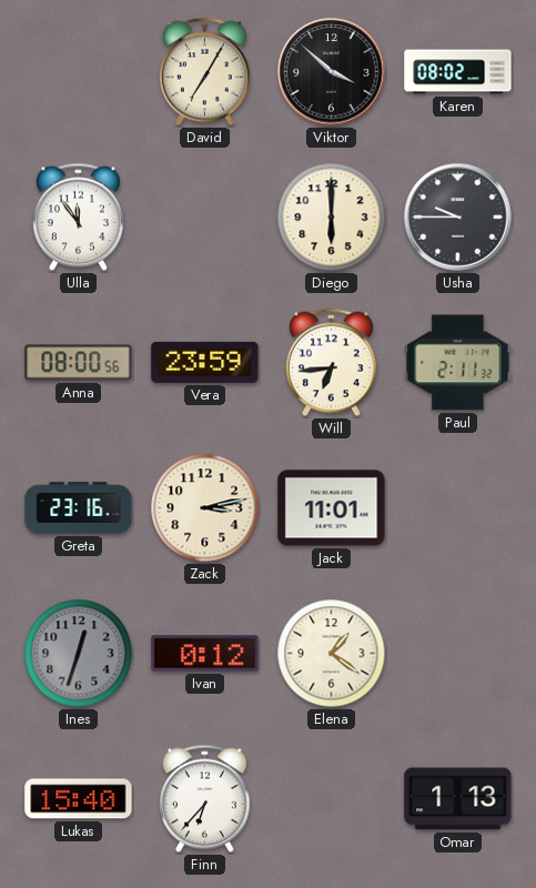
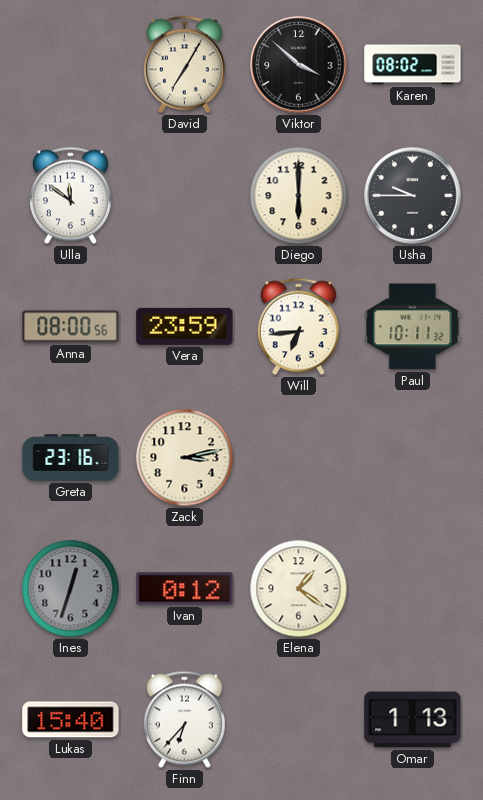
Ulla: 11:54 -> 11:51
Paul: 2:11 -> 10:11
Jack: 11:01 -> none
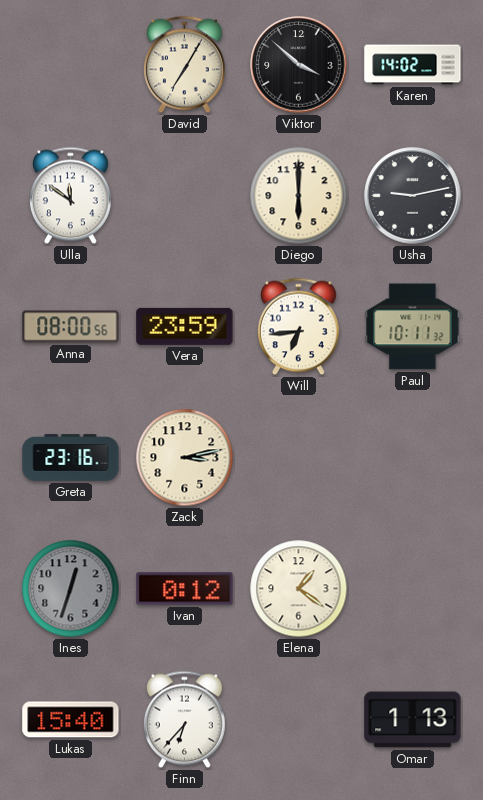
Karen: 08:02 -> 14:02
Usha: 9:45 -> 9:13
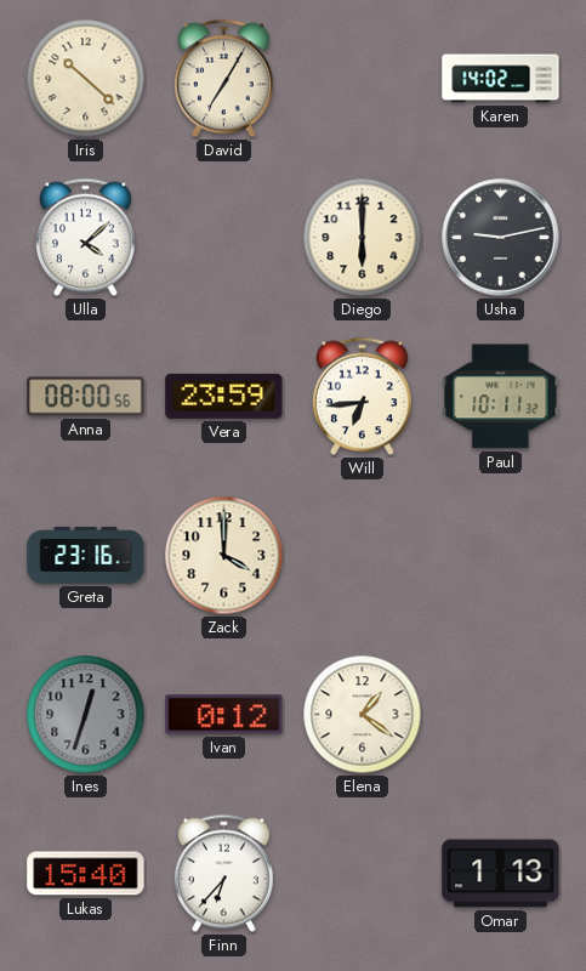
Iris: none -> 10:22
Viktor: 3:52 -> none
Ulla: 11:51 -> 4:08
Zack: 3:13 -> 4:00
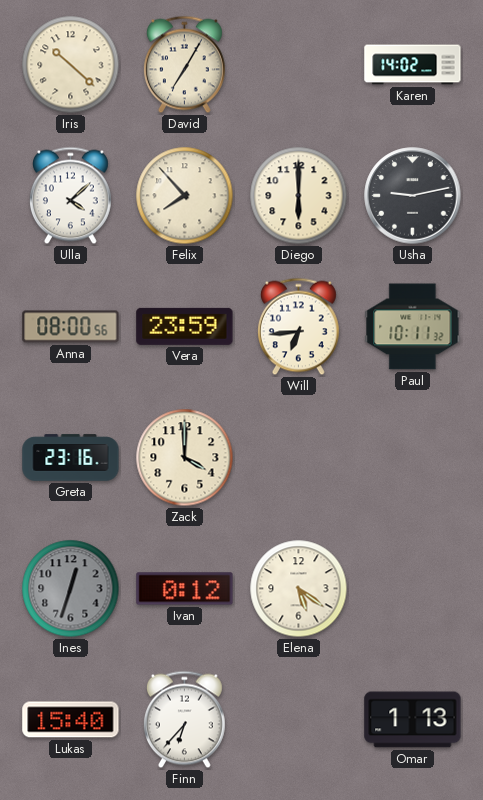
Felix: none -> 7:53
Elena: 1:21 -> 5:21
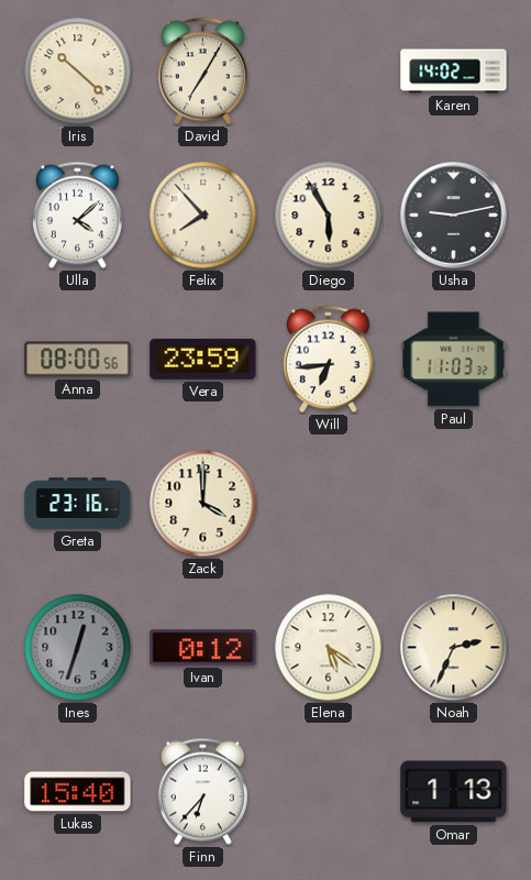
Diego: 6:00 -> 5:55
Paul: 10:11 -> 11:03
Noah: none -> 2:34
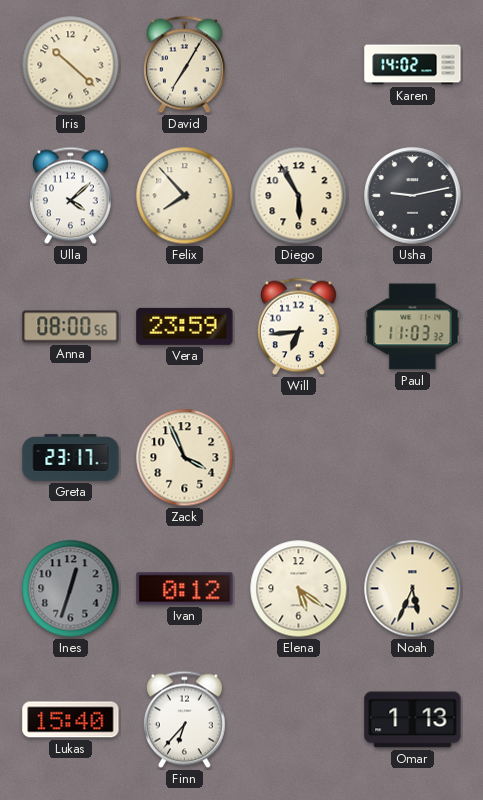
Greta: 23:16 -> 23:17
Zack: 4:00 -> 3:56
Noah: 2:34 -> 5:34
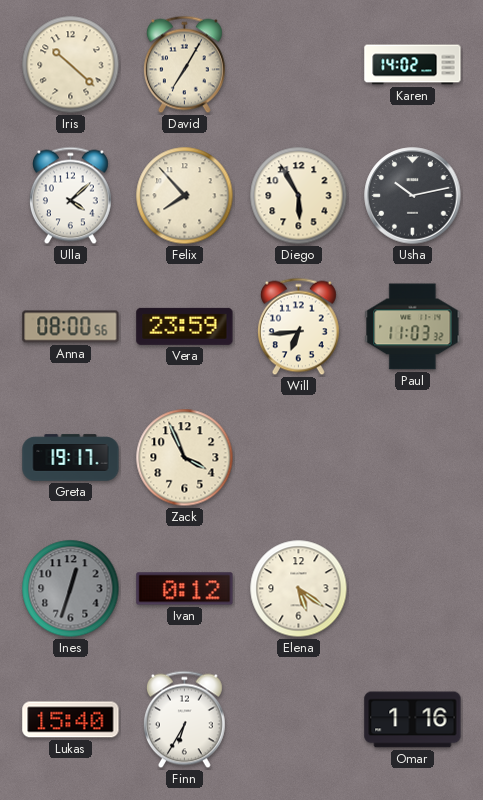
Usha: 9:13 -> 10:13
Greta: 23:17 -> 19:17
Noah: 5:34 -> none
Finn: 6:37 -> 6:35
Omar: 1:13 -> 1:16
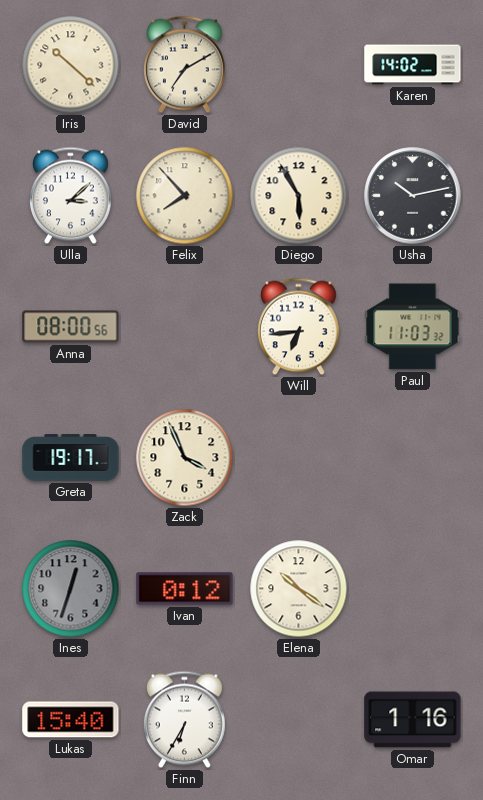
David: 7:05 -> 7:10
Ulla: 4:08 -> 3:08
Vera: 23:59 -> none
Elena: 5:21 -> 10:21
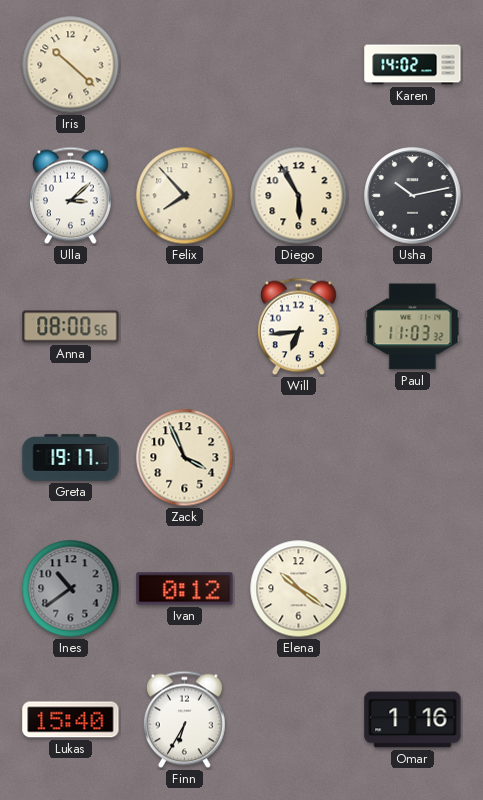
David: 7:10 -> none
Ines: 12:33 -> 10:39
